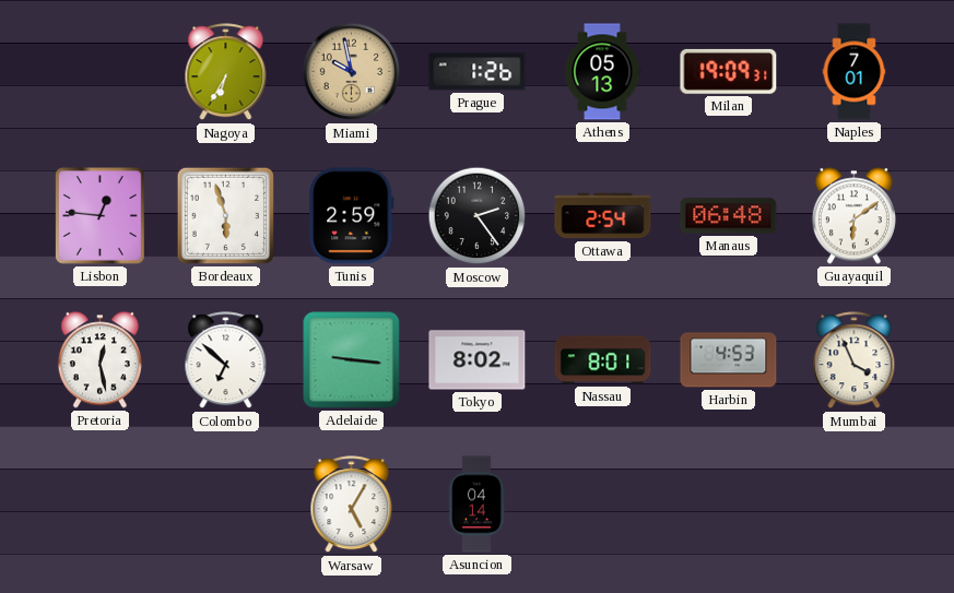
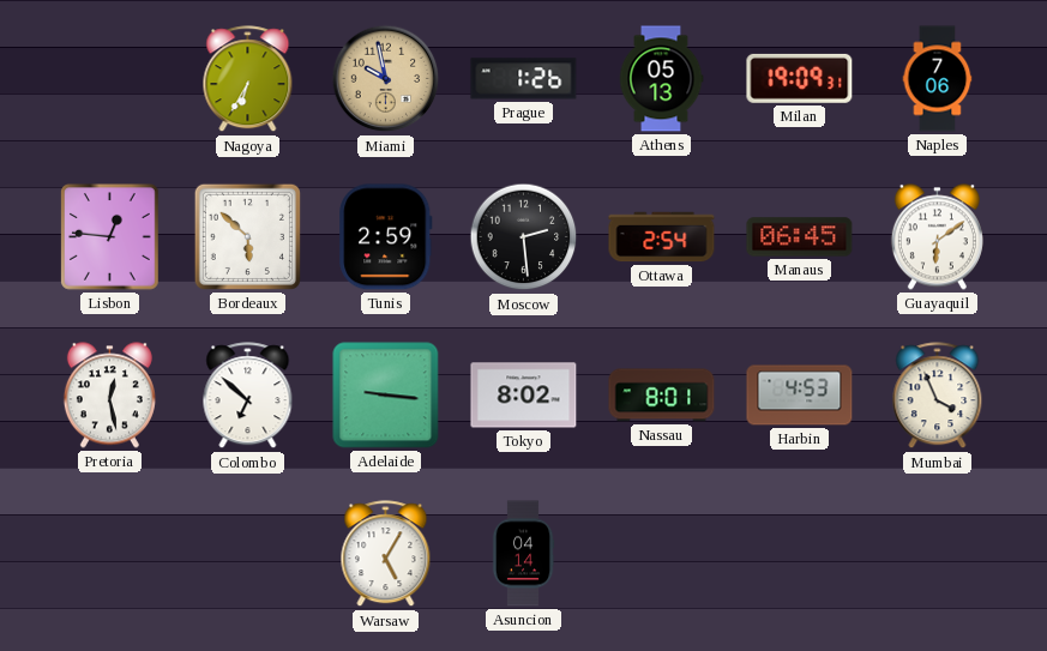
Naples: 7:01 -> 7:06
Bordeaux: 5:57 -> 5:52
Moscow: 2:24 -> 2:29
Manaus: 06:48 -> 06:45
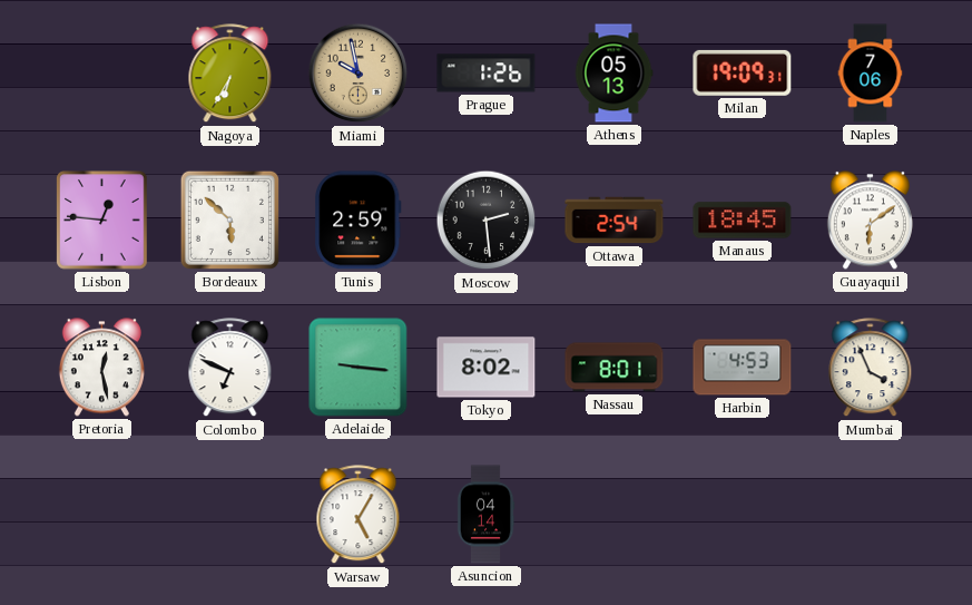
Manaus: 06:45 -> 18:45
Colombo: 6:52 -> 6:49
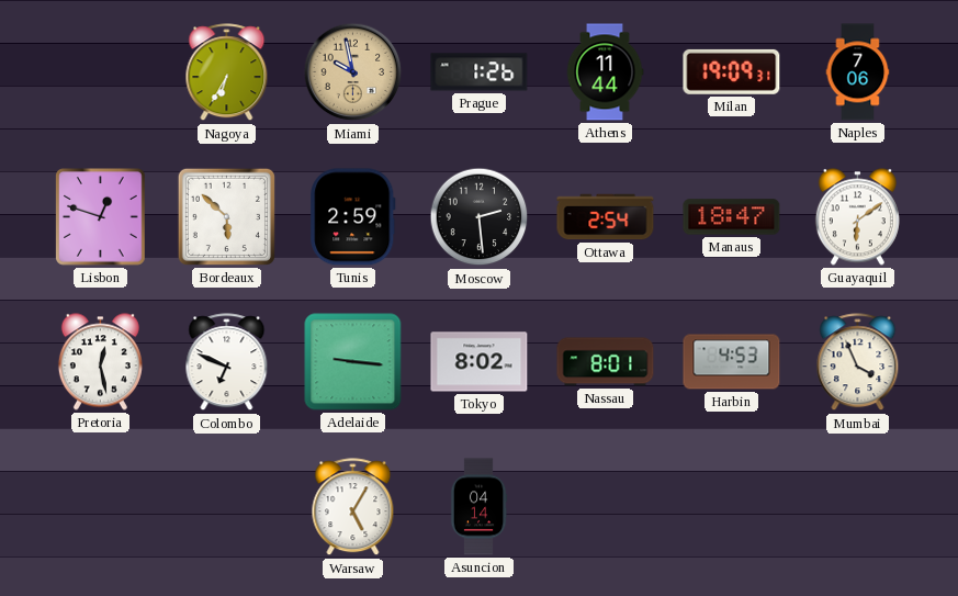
Athens: 05:13 -> 11:44
Lisbon: 12:46 -> 12:48
Manaus: 18:45 -> 18:47
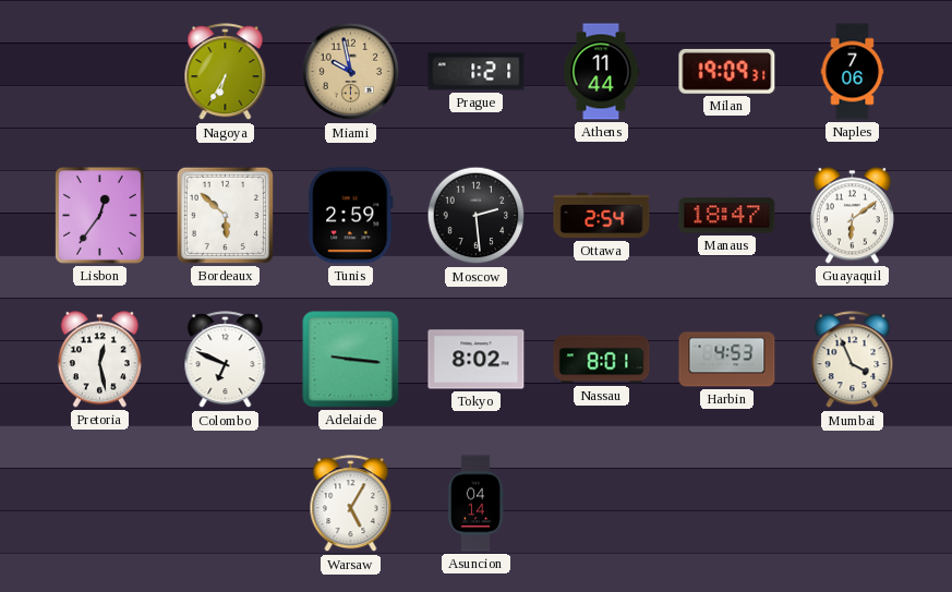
Prague: 1:26 -> 1:21
Lisbon: 12:48 -> 12:36
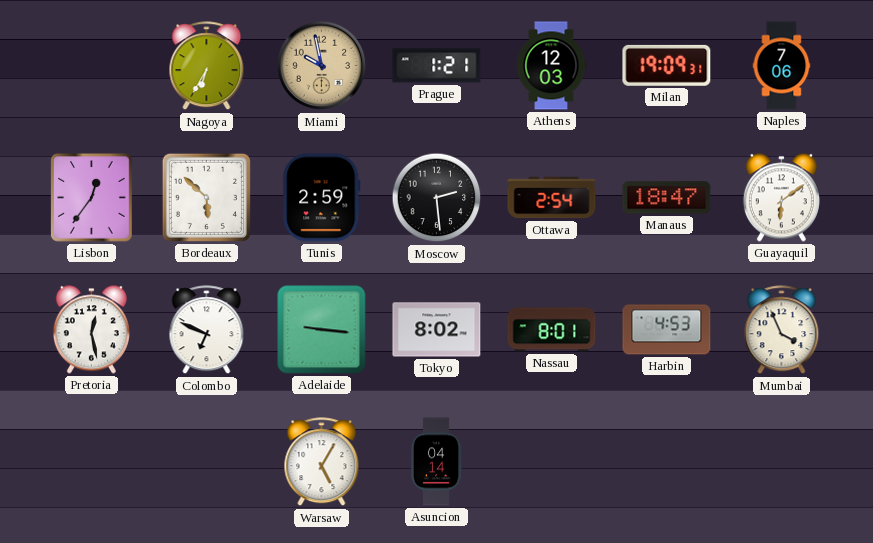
Athens: 11:44 -> 12:03
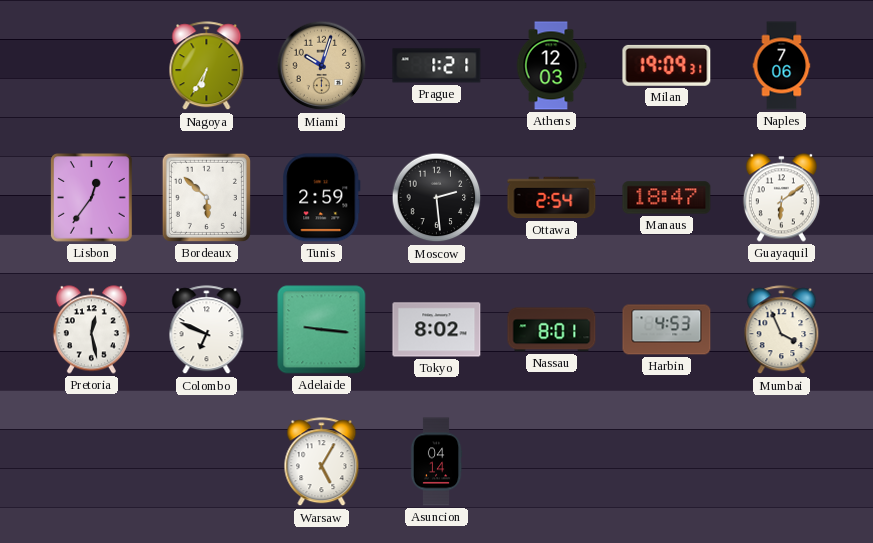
Miami: 9:58 -> 10:03
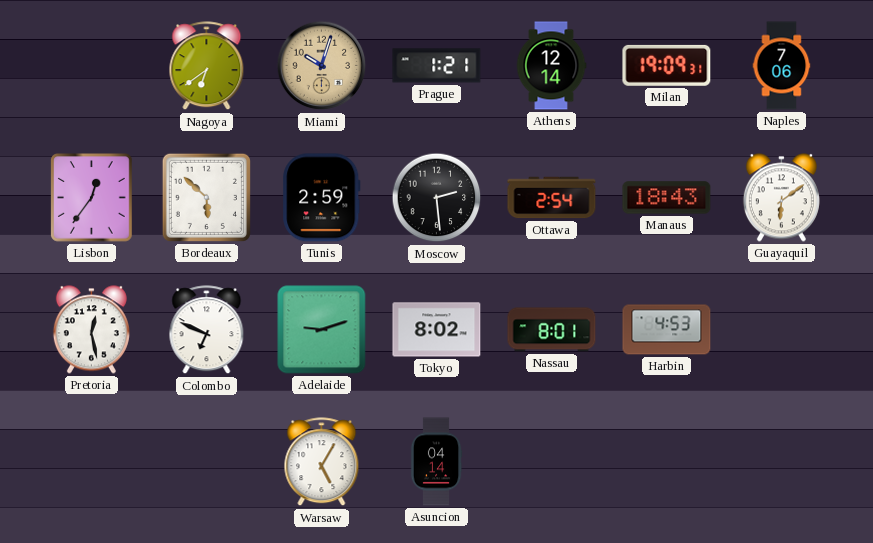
Nagoya: 6:35 -> 6:39
Athens: 12:03 -> 12:14
Manaus: 18:47 -> 18:43
Adelaide: 9:16 -> 9:12
Mumbai: 3:56 -> none
